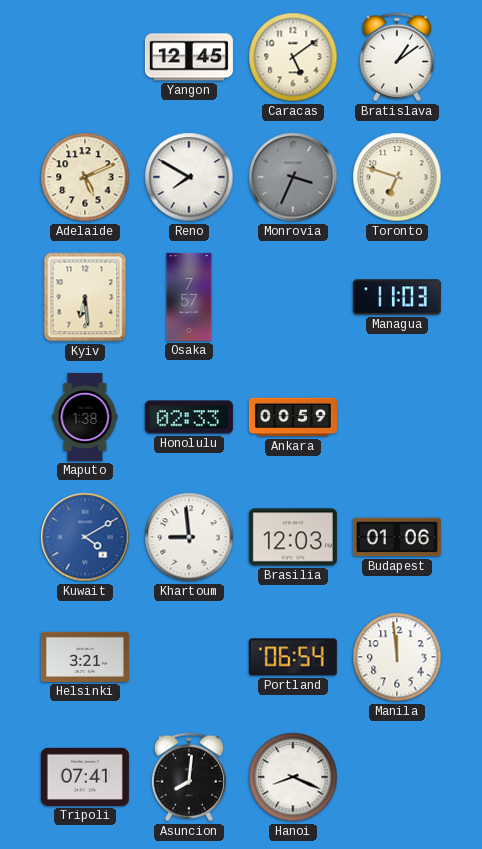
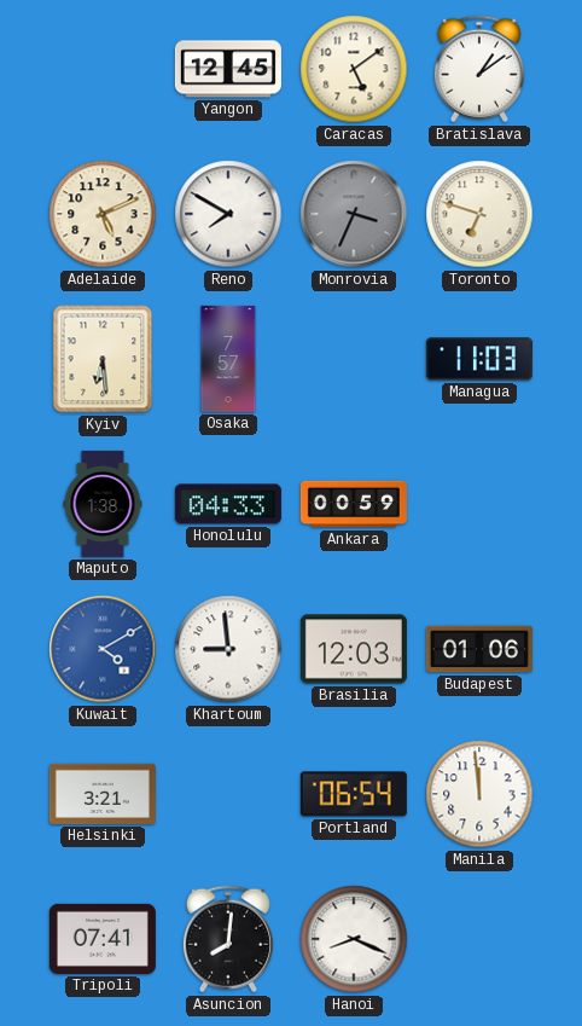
Honolulu: 02:33 -> 04:33
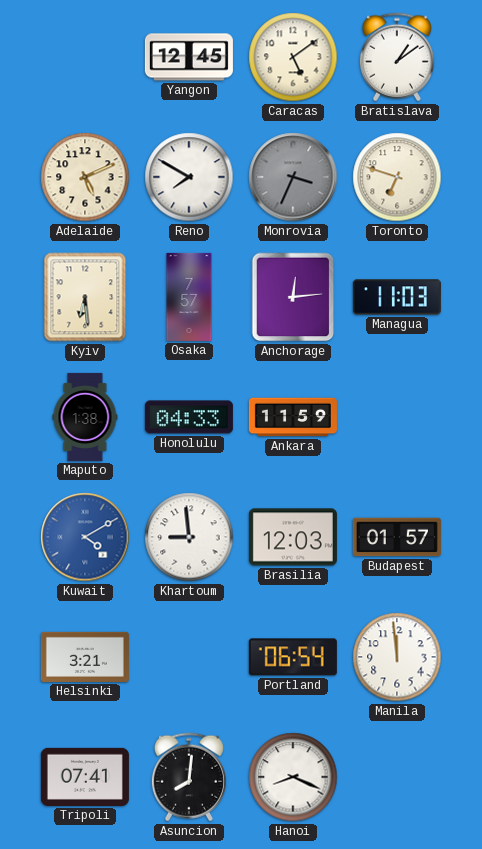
Anchorage: none -> 12:14
Ankara: 00:59 -> 11:59
Budapest: 01:06 -> 01:57
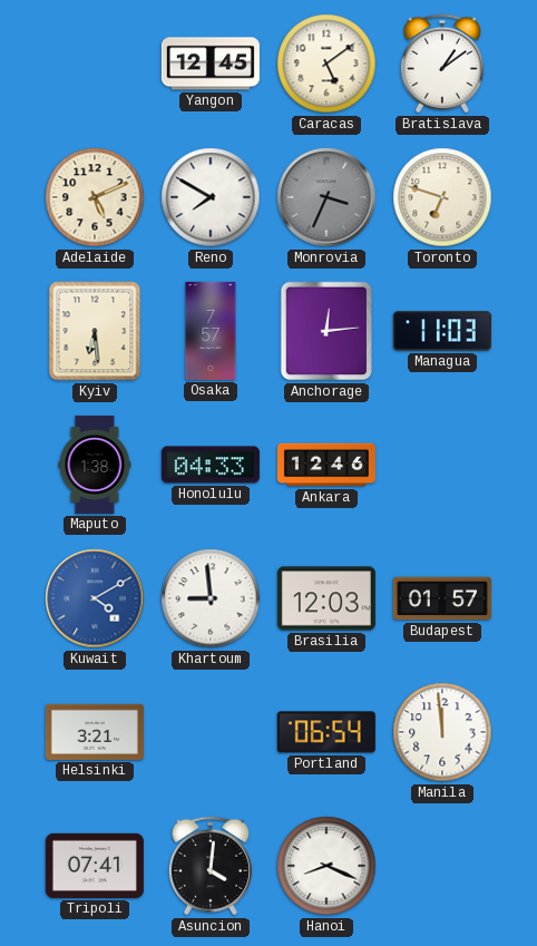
Ankara: 11:59 -> 12:46
Asuncion: 8:01 -> 4:01
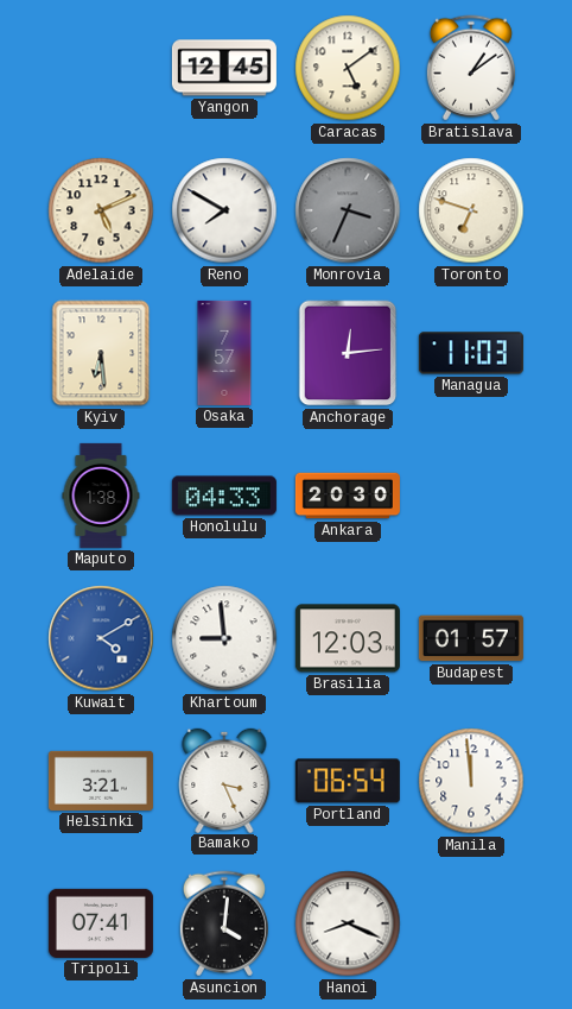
Ankara: 12:46 -> 20:30
Bamako: none -> 3:26
